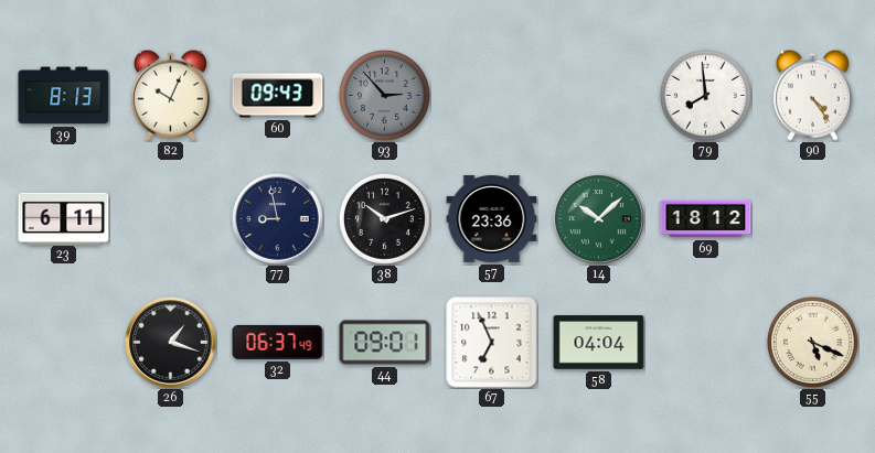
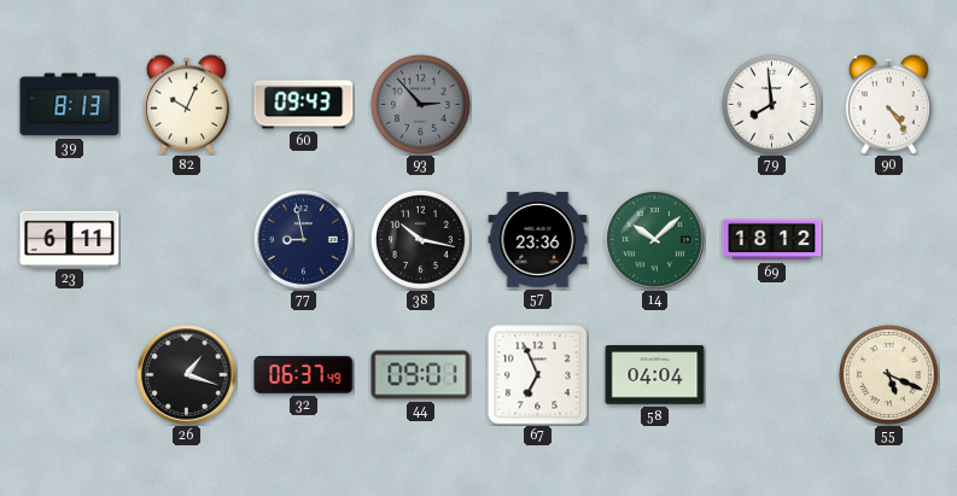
38: 10:12 -> 10:17
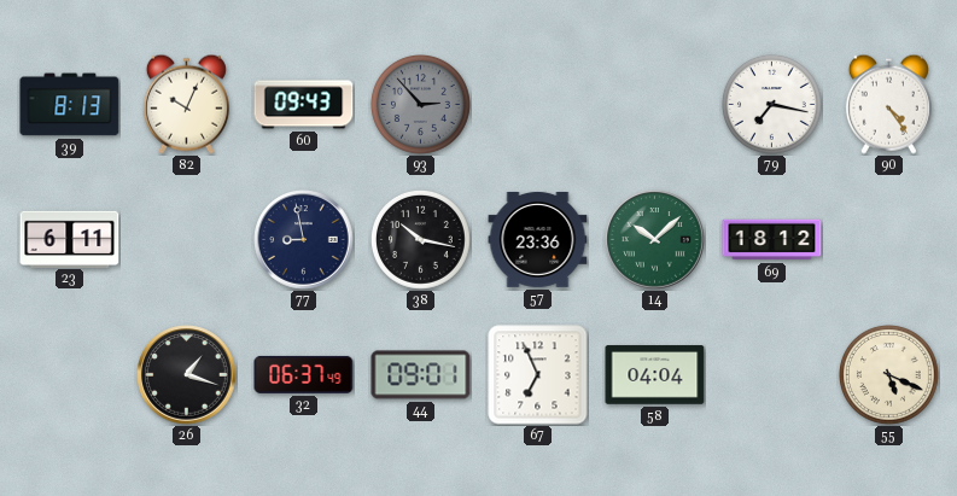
79: 7:59 -> 7:17
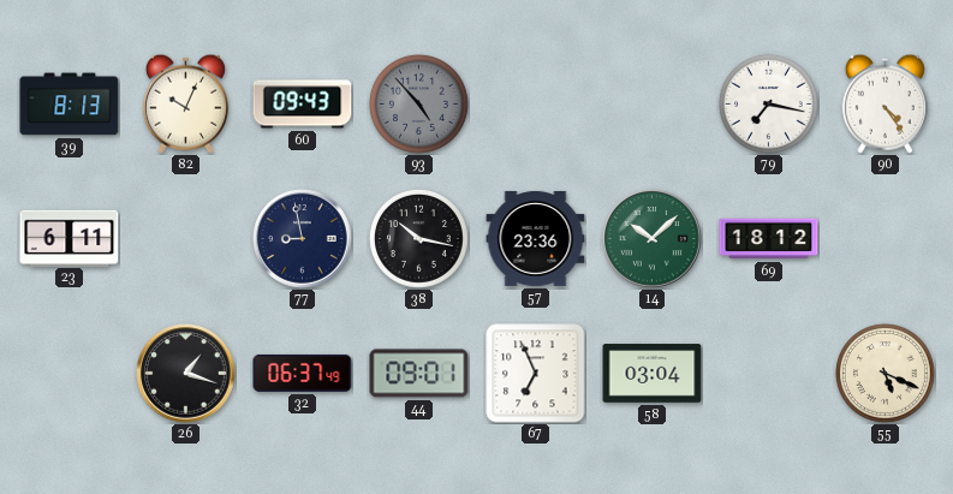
93: 2:53 -> 4:53
58: 04:04 -> 03:04
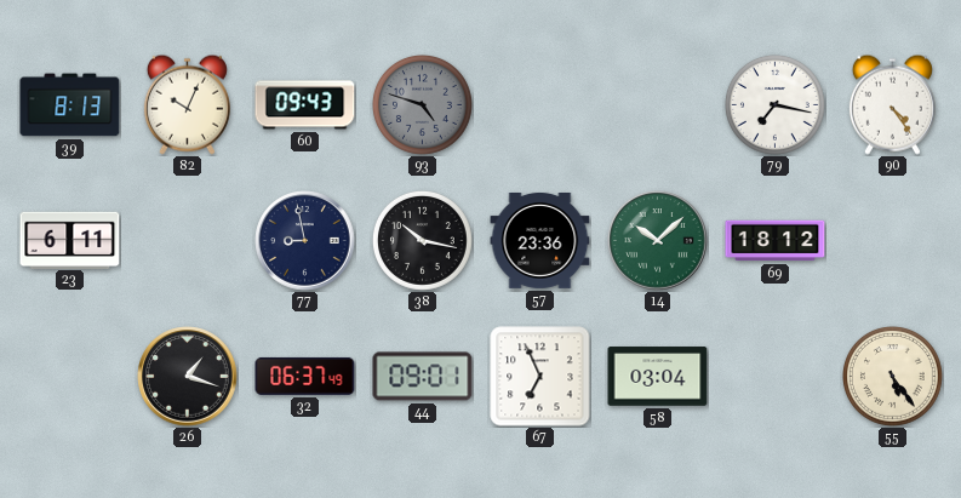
93: 4:53 -> 4:48
55: 5:19 -> 5:24
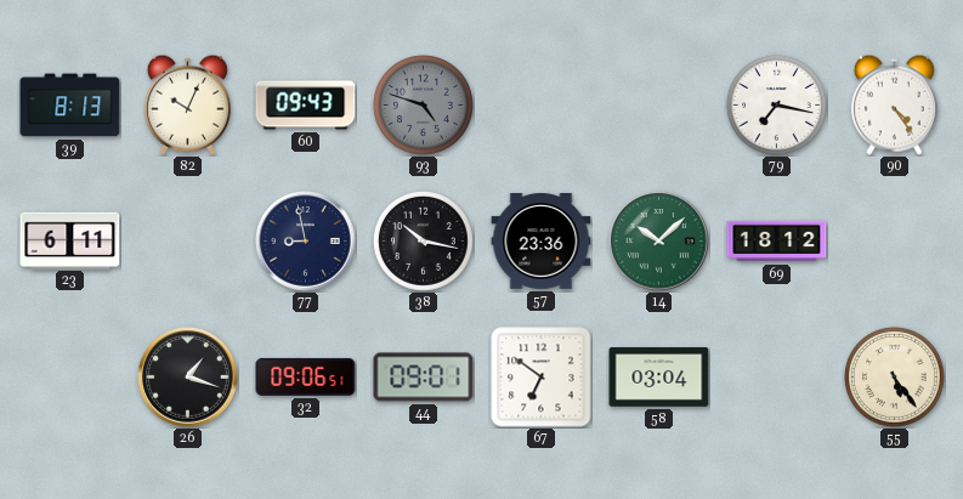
32: 06:37 -> 09:06
67: 6:56 -> 6:51
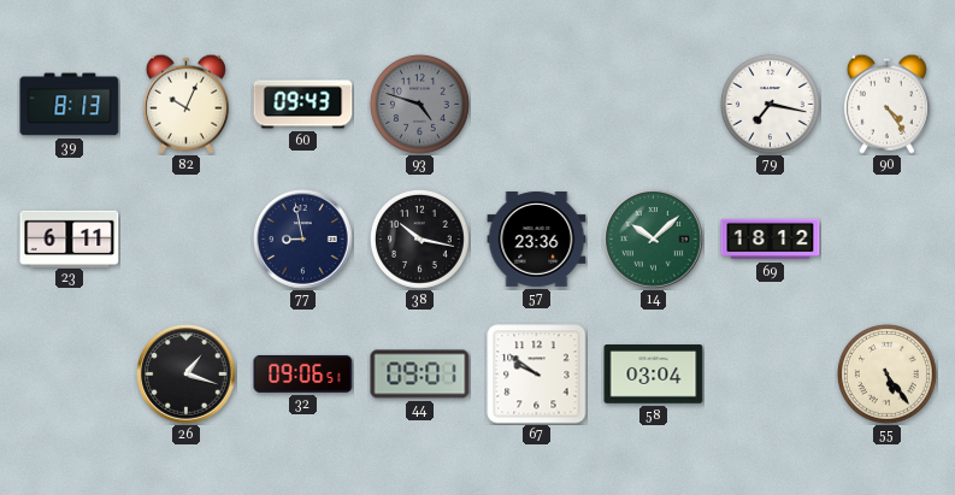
67: 6:51 -> 9:51
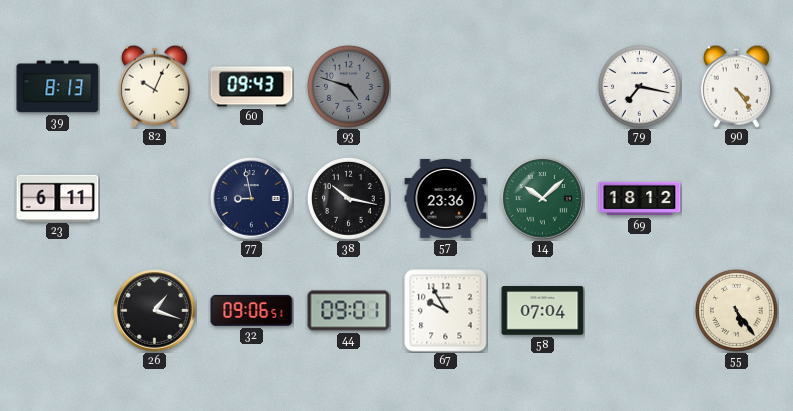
67: 9:51 -> 9:55
58: 03:04 -> 07:04
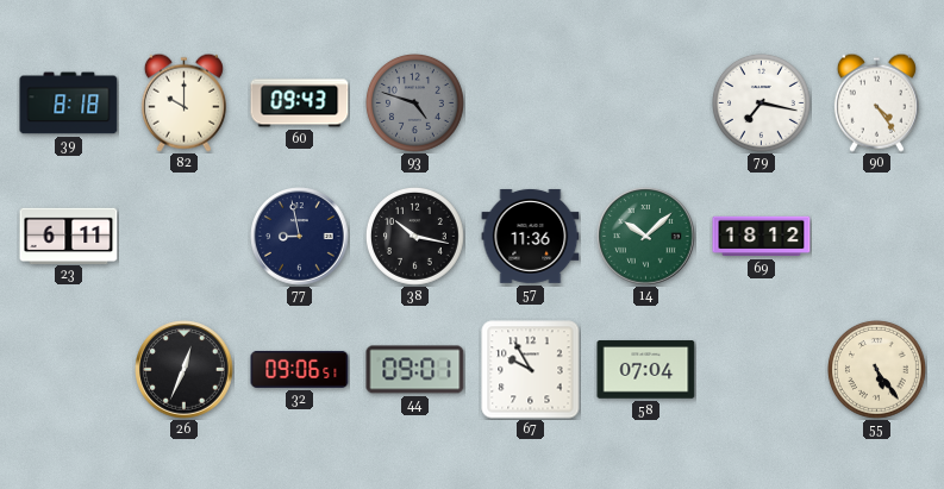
39: 8:13 -> 8:18
82: 10:04 -> 10:00
57: 23:36 -> 11:36
26: 1:18 -> 12:34
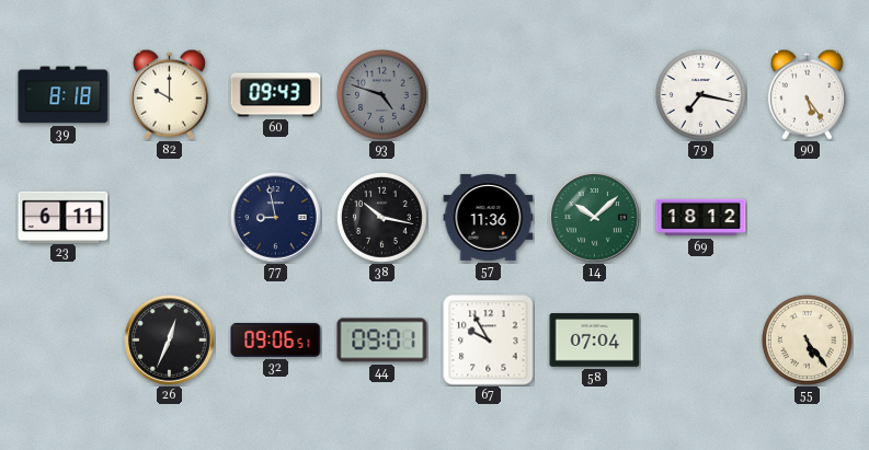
90: 4:24 -> 5:24
